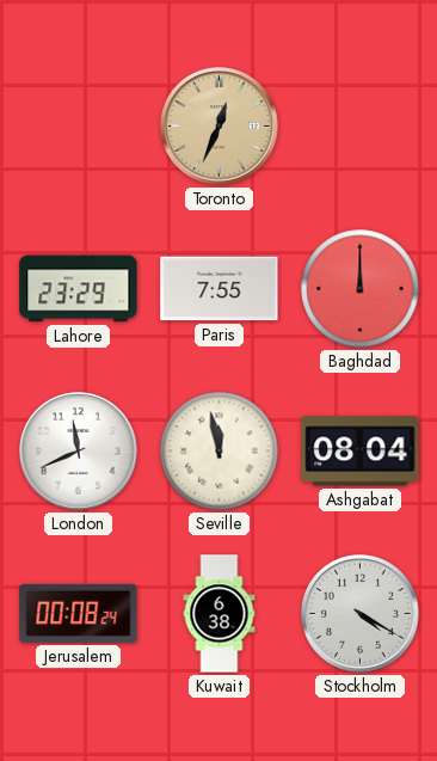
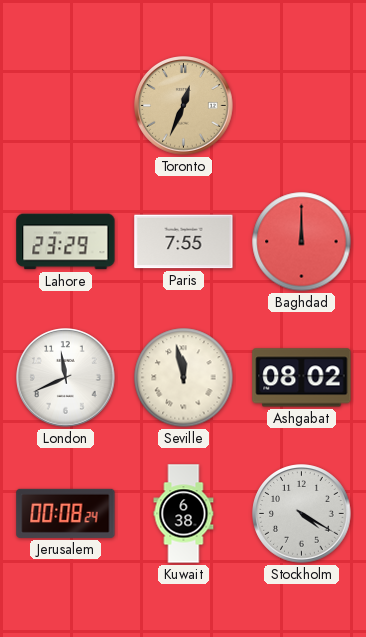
Ashgabat: 08:04 -> 08:02
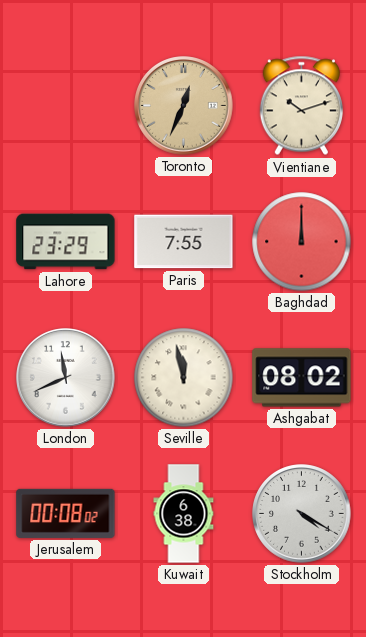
Vientiane: none -> 10:12
Jerusalem: 00:08:24 -> 00:08:02
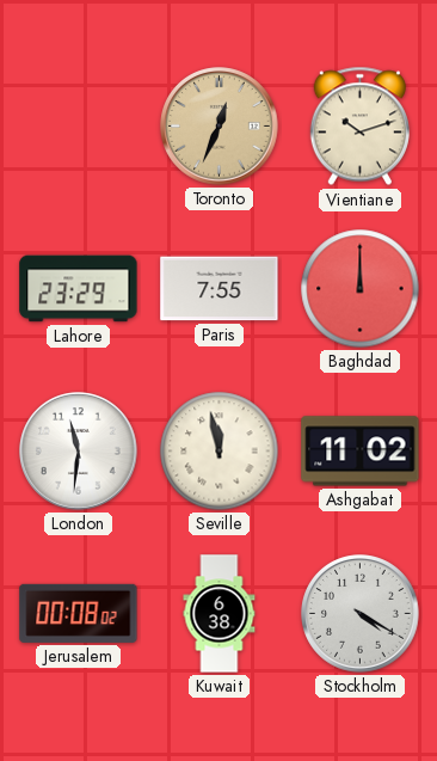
London: 11:41 -> 11:31
Ashgabat: 08:02 -> 11:02
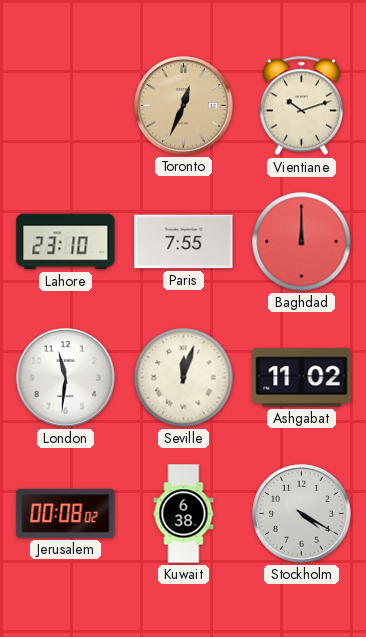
Lahore: 23:29 -> 23:10
Seville: 11:58 -> 12:03
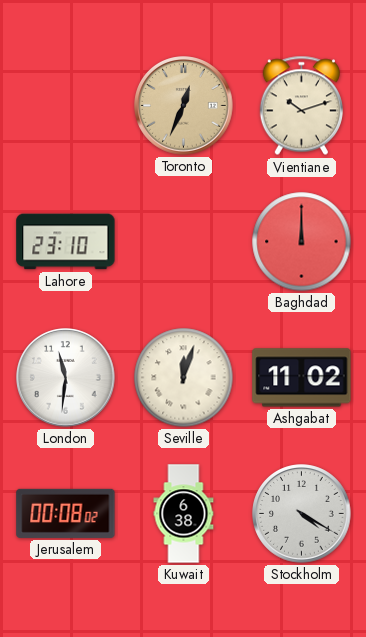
Paris: 7:55 -> none
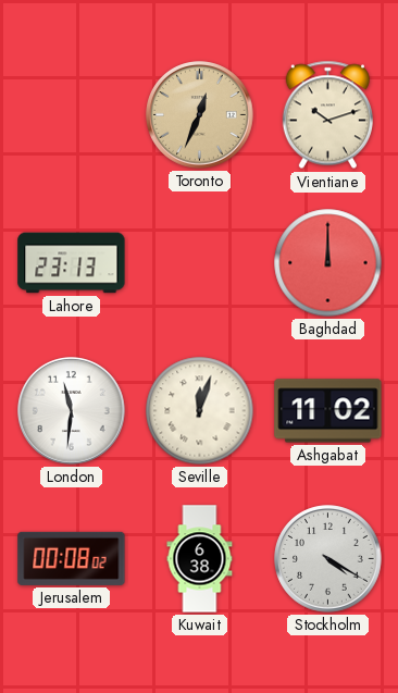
Lahore: 23:10 -> 23:13
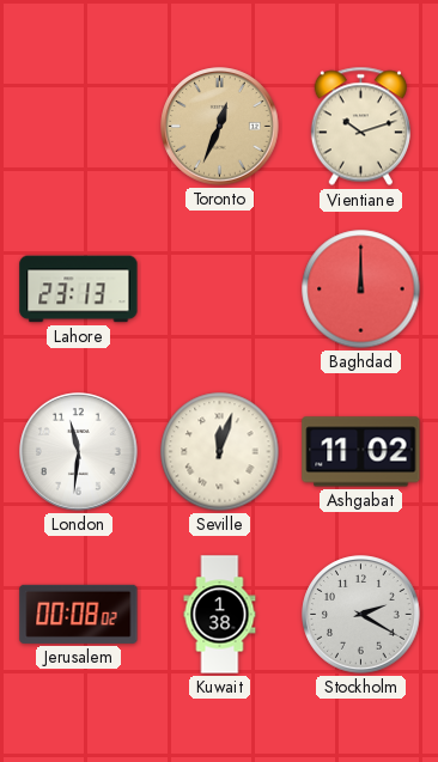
Kuwait: 6:38 -> 1:38
Stockholm: 4:20 -> 2:20
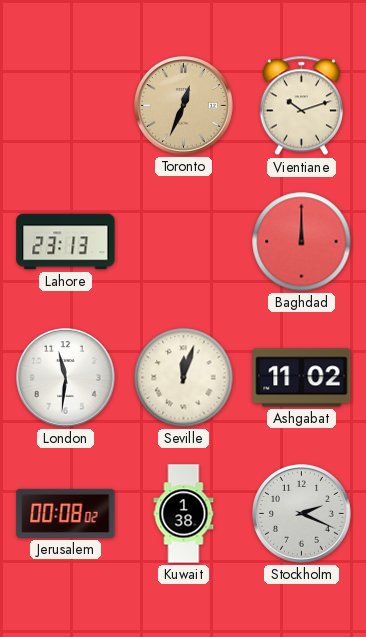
Stockholm: 2:20 -> 2:19
